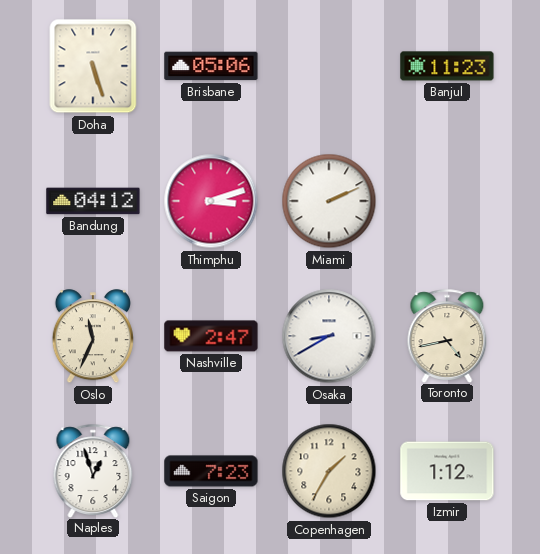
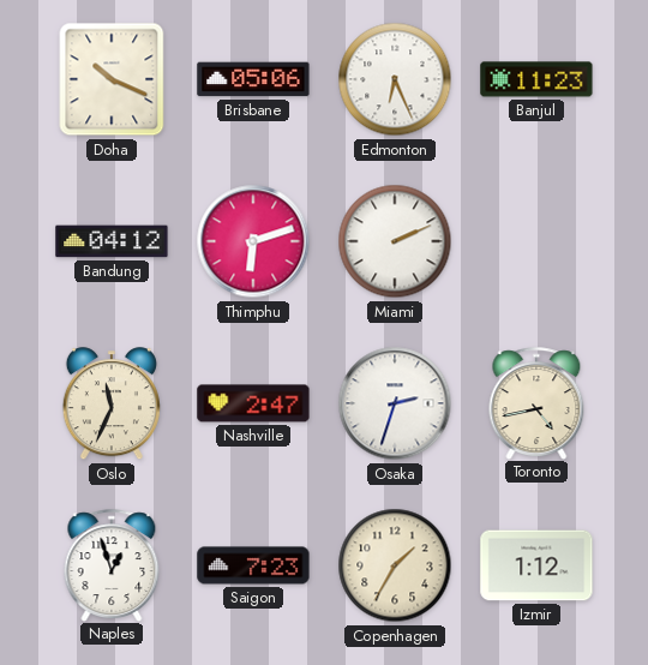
Doha: 5:27 -> 10:19
Edmonton: none -> 6:26
Thimphu: 3:12 -> 6:12
Osaka: 8:40 -> 2:33
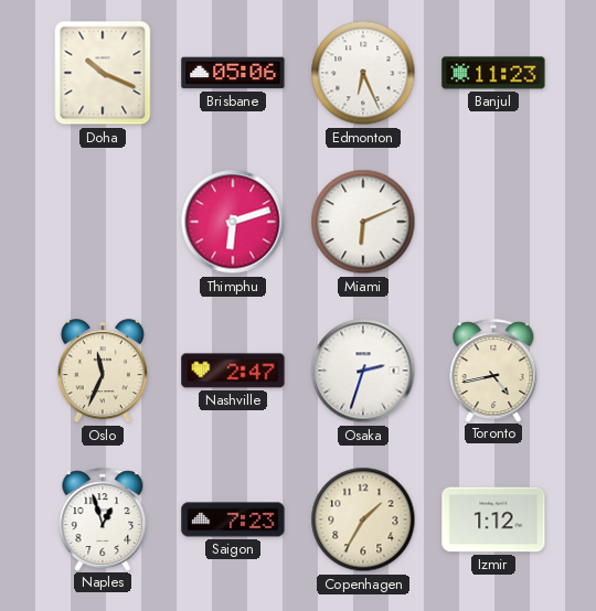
Bandung: 04:12 -> none
Miami: 2:11 -> 6:11
